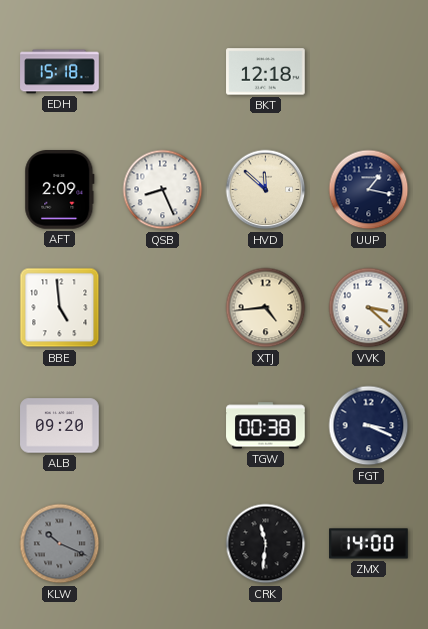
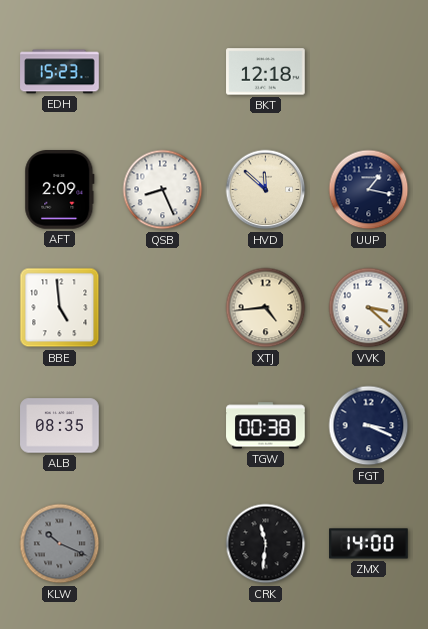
EDH: 15:18 -> 15:23
ALB: 09:20 -> 08:35
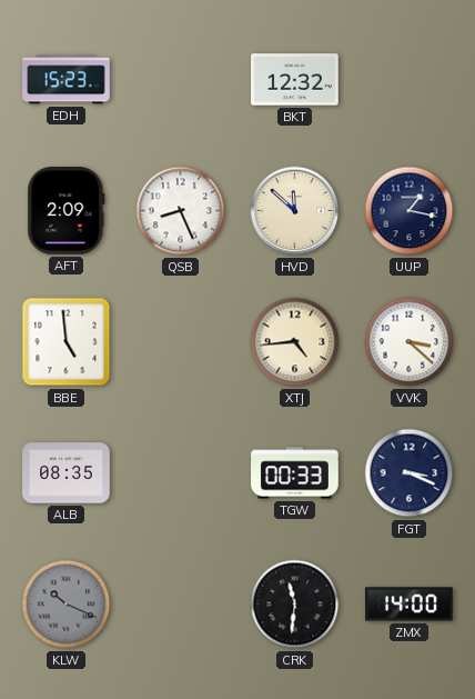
BKT: 12:18 -> 12:32
TGW: 00:38 -> 00:33
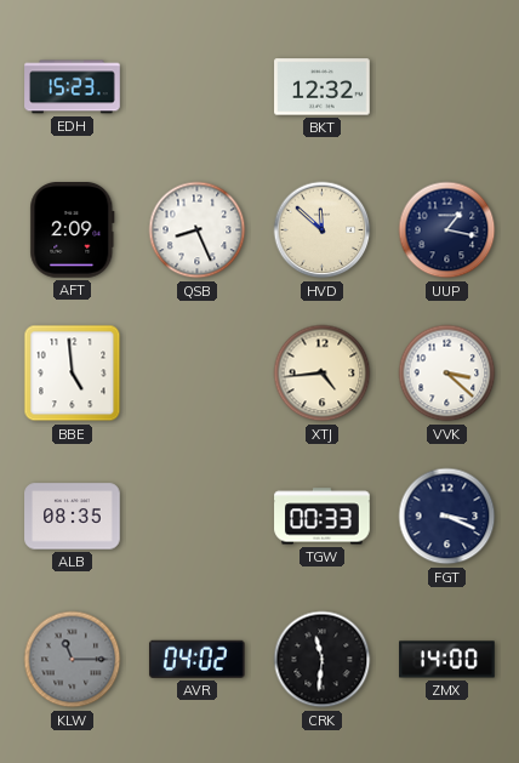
KLW: 10:19 -> 11:15
AVR: none -> 04:02
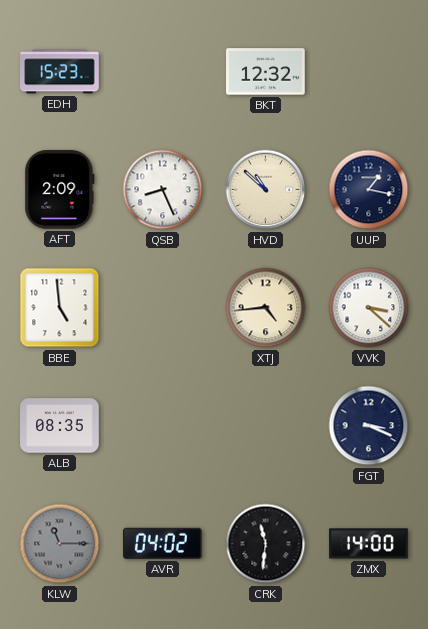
HVD: 11:52 -> 10:52
TGW: 00:33 -> none
